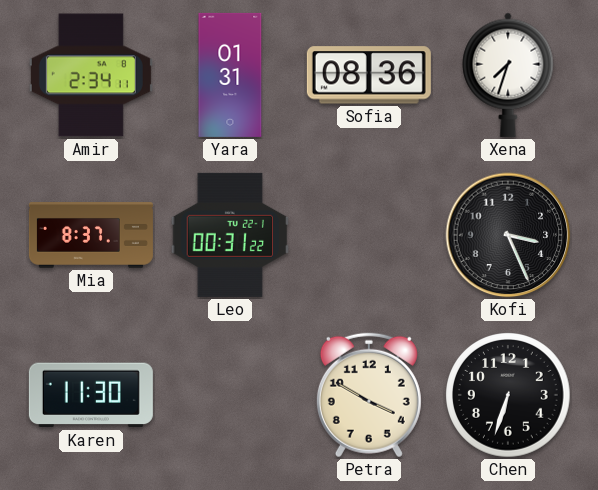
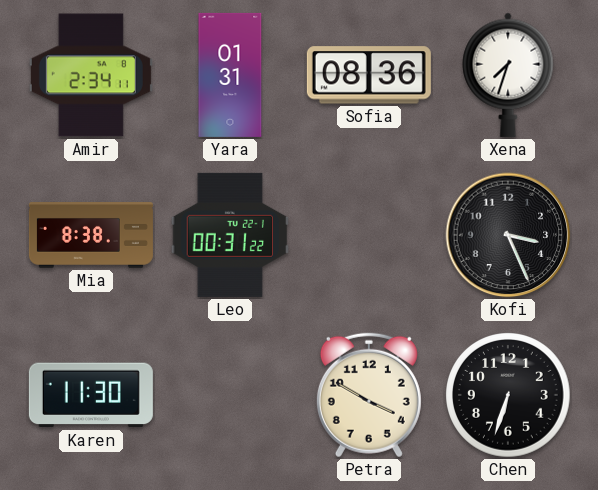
Mia: 8:37 -> 8:38
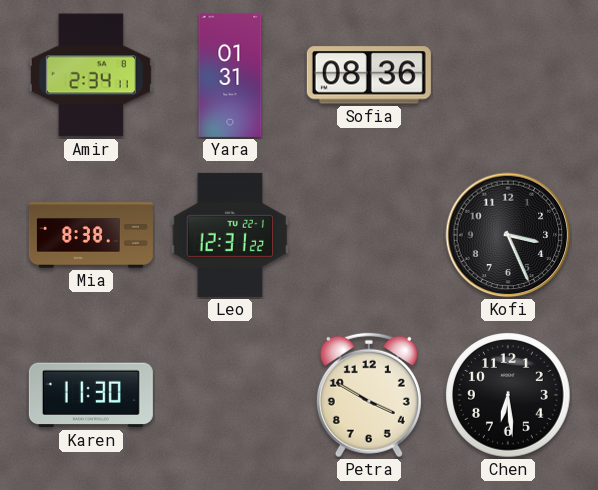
Xena: 7:33 -> none
Leo: 00:31 -> 12:31
Chen: 6:33 -> 6:29
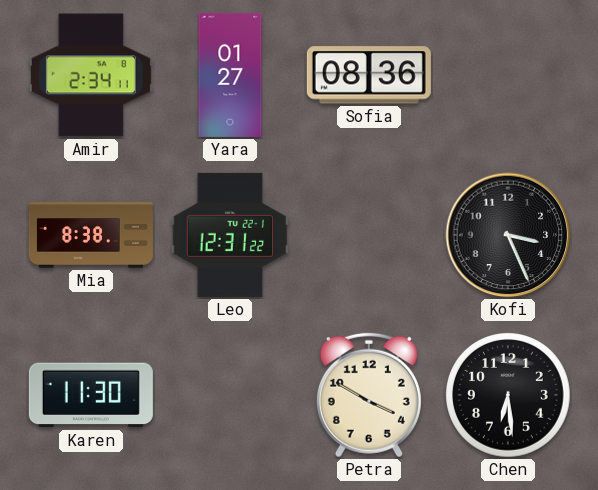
Yara: 01:31 -> 01:27
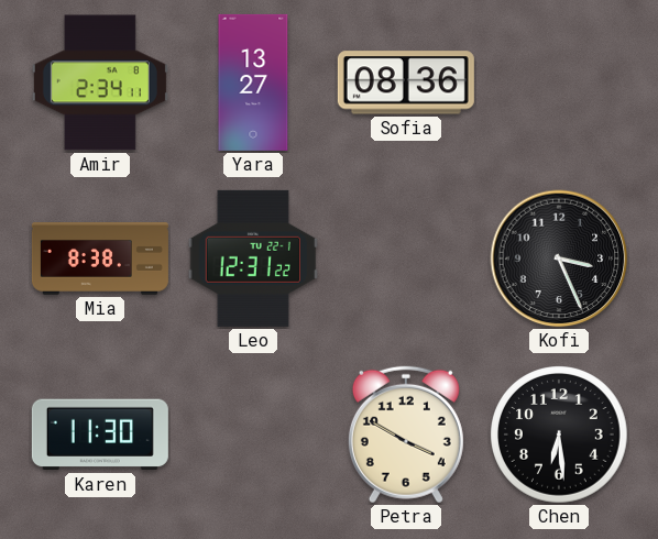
Yara: 01:27 -> 13:27
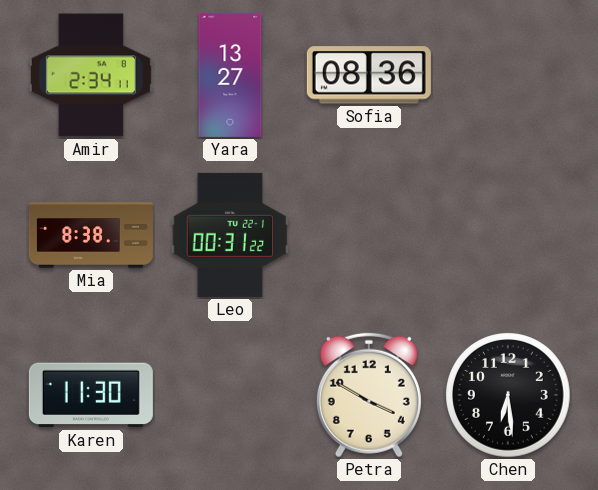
Leo: 12:31 -> 00:31
Kofi: 3:26 -> none
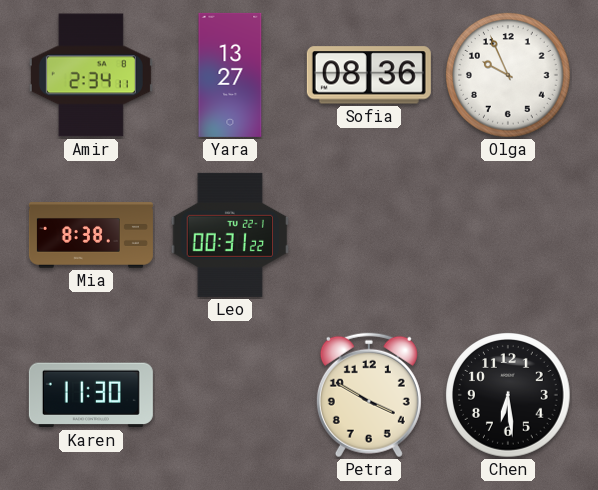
Olga: none -> 9:56
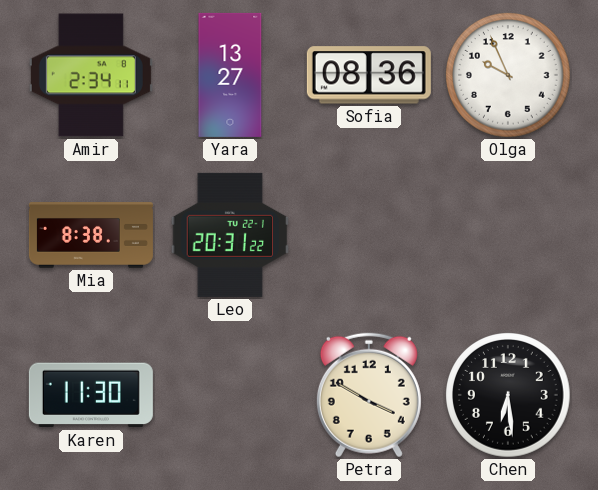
Leo: 00:31 -> 20:31
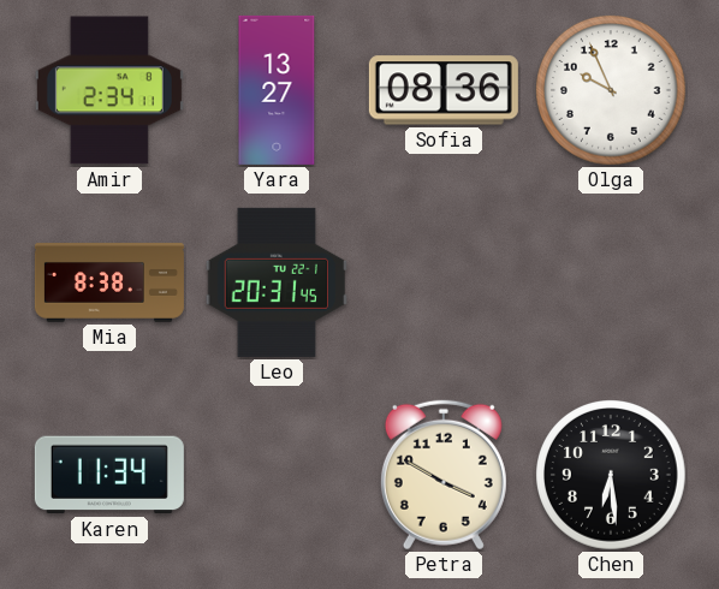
Leo: 20:31:22 -> 20:31:45
Karen: 11:30 -> 11:34
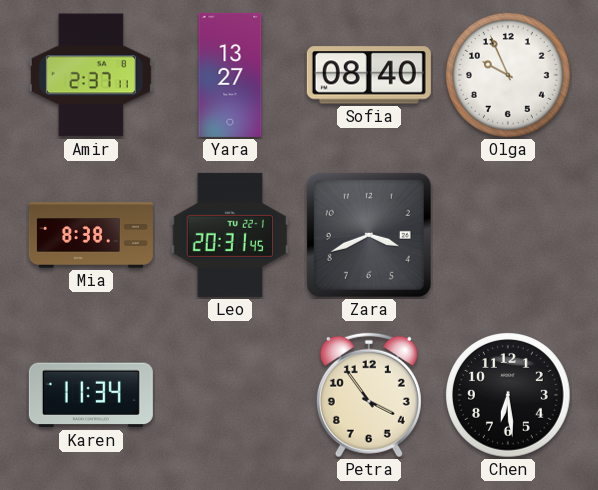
Amir: 2:34 -> 2:37
Sofia: 08:36 -> 08:40
Zara: none -> 3:41
Petra: 3:50 -> 3:54
